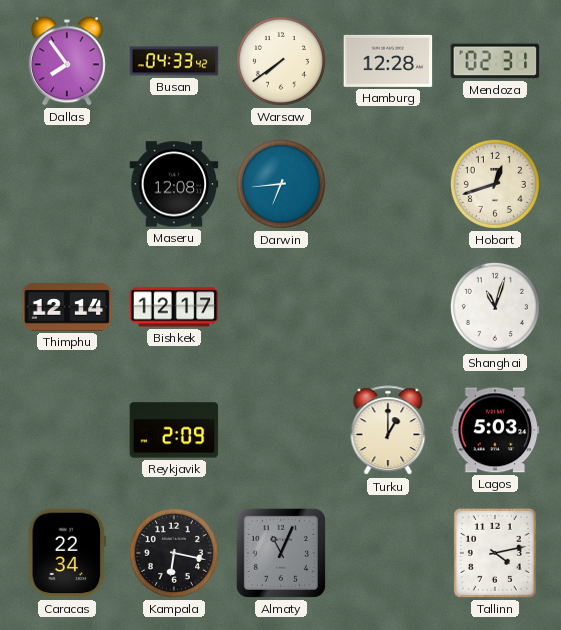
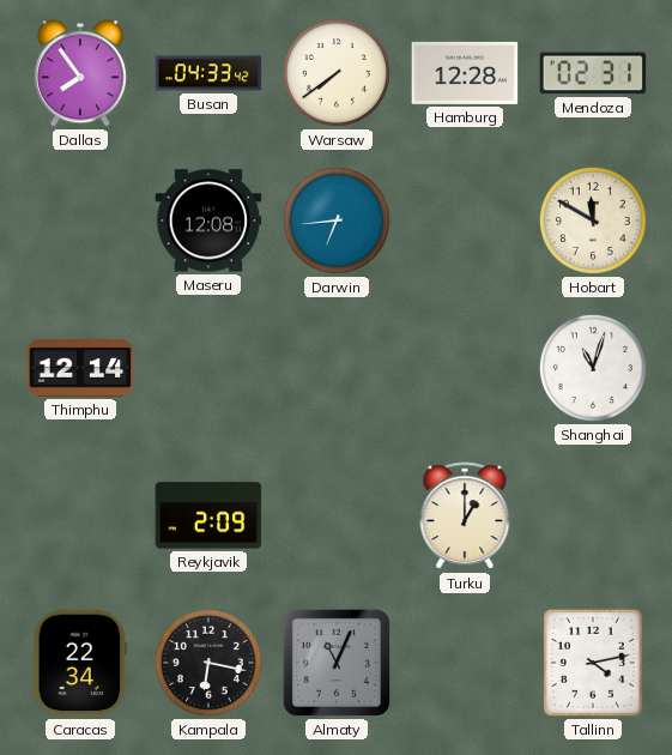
Hobart: 12:42 -> 11:50
Bishkek: 12:17 -> none
Lagos: 5:03 -> none
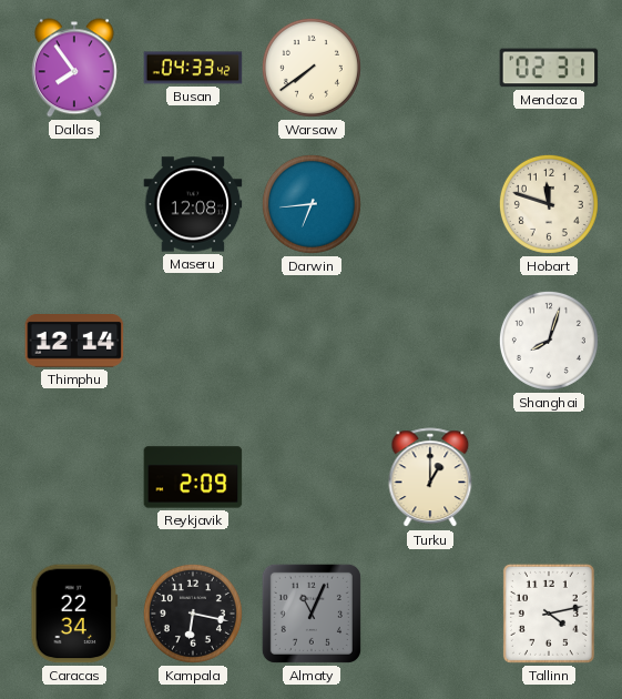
Hamburg: 12:28 -> none
Hobart: 11:50 -> 11:48
Shanghai: 11:03 -> 8:03
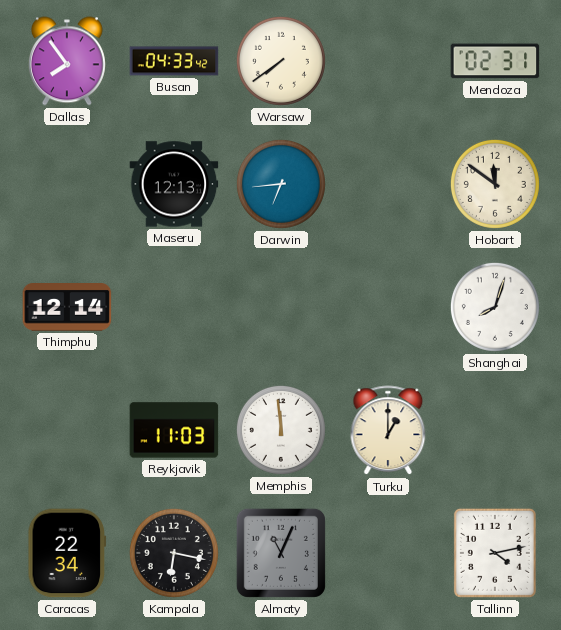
Maseru: 12:08 -> 12:13
Hobart: 11:48 -> 11:51
Reykjavik: 2:09 -> 11:03
Memphis: none -> 11:59
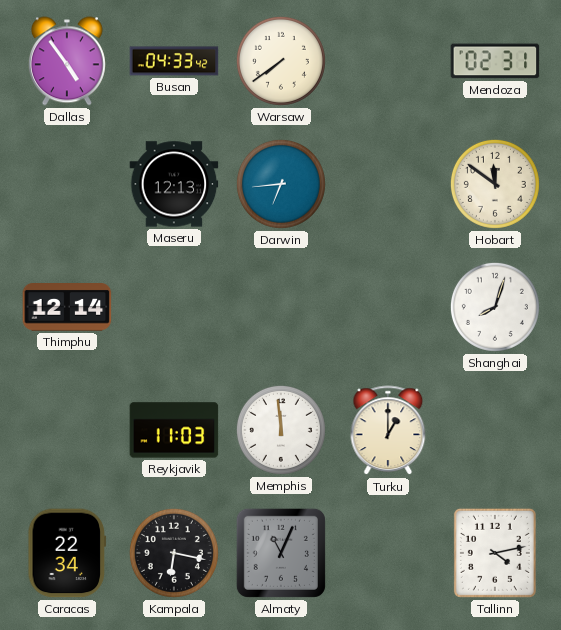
Dallas: 7:54 -> 4:54
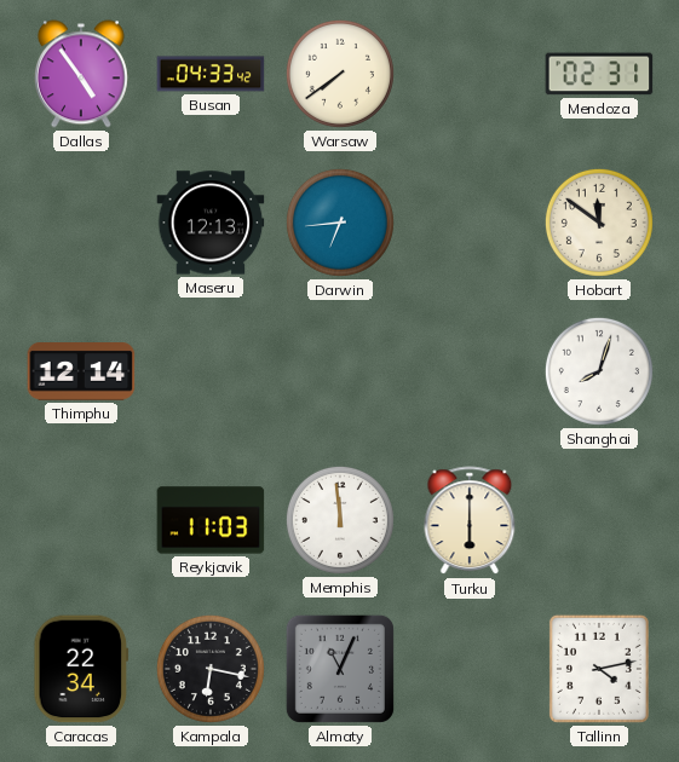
Turku: 1:00 -> 6:00
